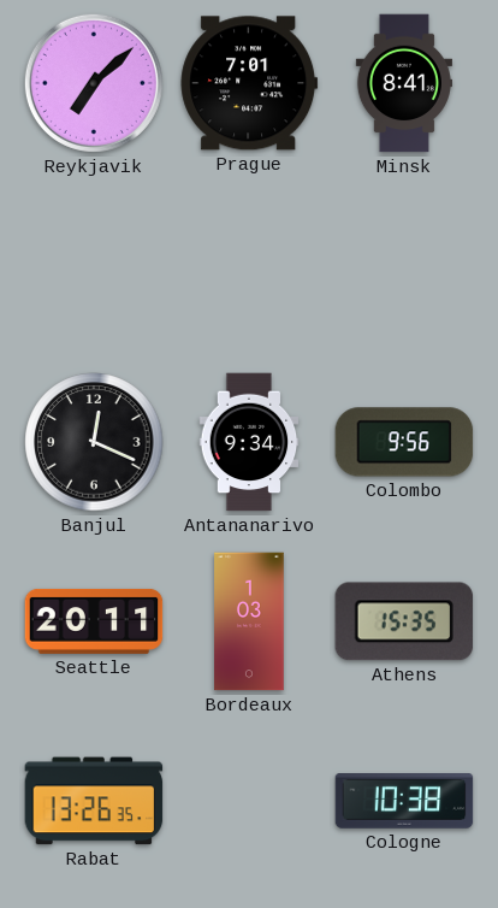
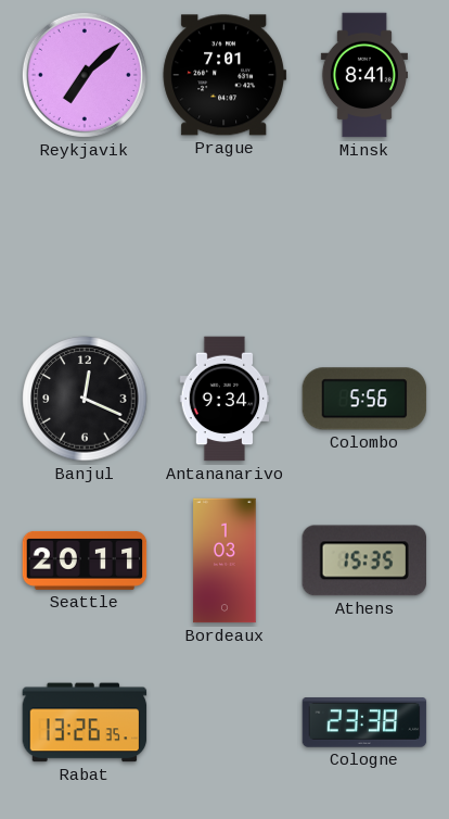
Colombo: 9:56 -> 5:56
Cologne: 10:38 -> 23:38
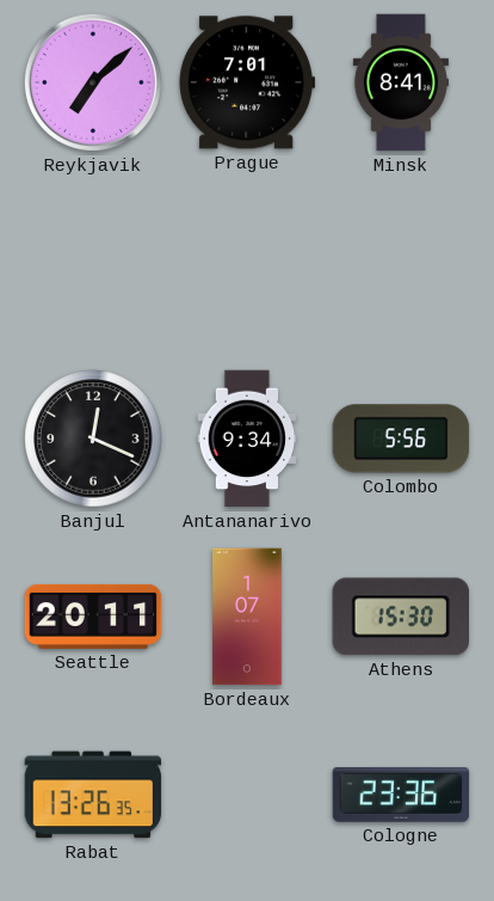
Bordeaux: 1:03 -> 1:07
Athens: 15:35 -> 15:30
Cologne: 23:38 -> 23:36
